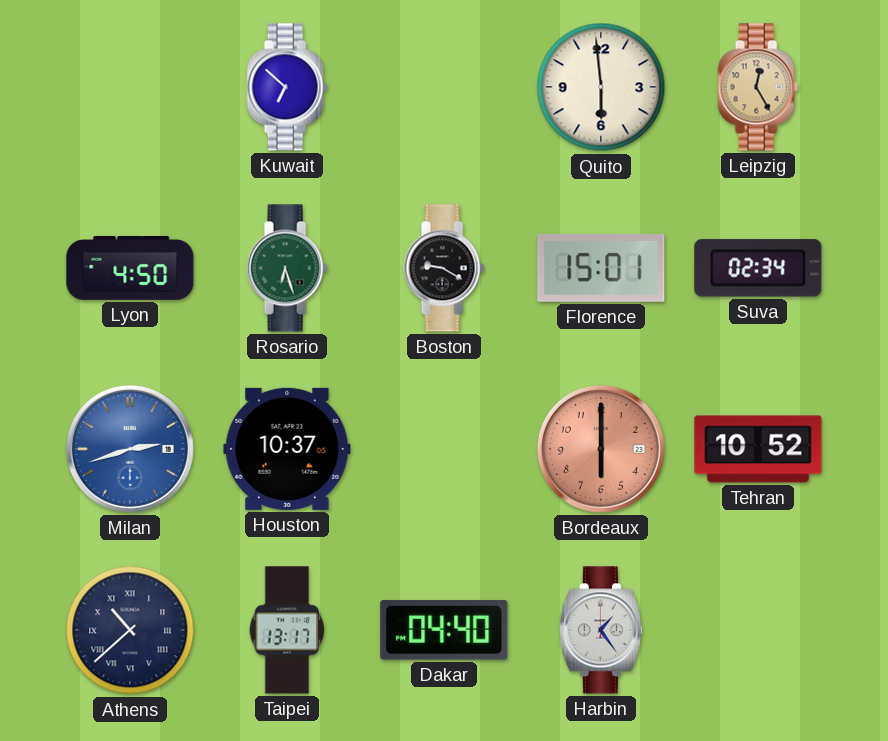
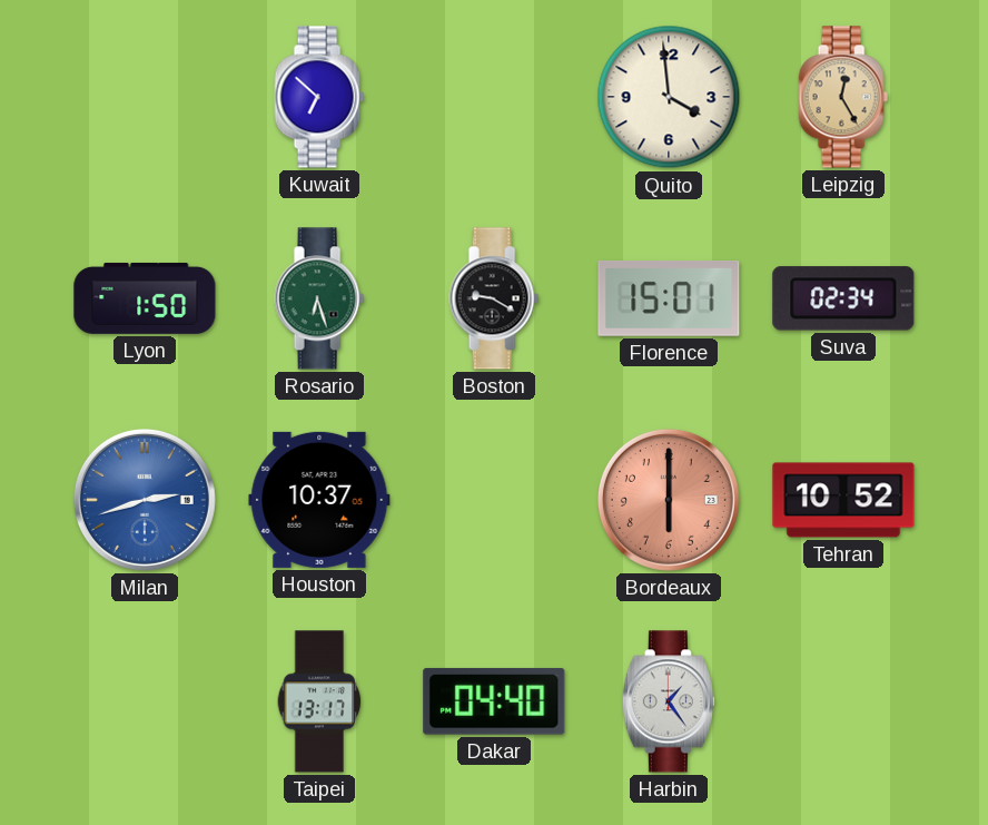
Quito: 5:59 -> 3:59
Lyon: 4:50 -> 1:50
Athens: 10:38 -> none
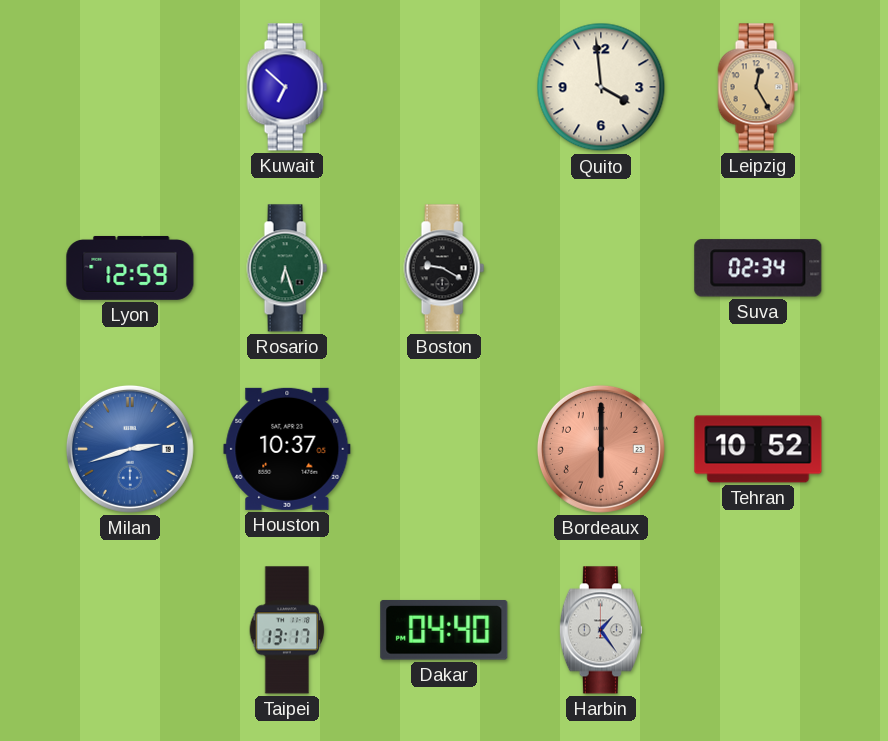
Lyon: 1:50 -> 12:59
Florence: 15:01 -> none
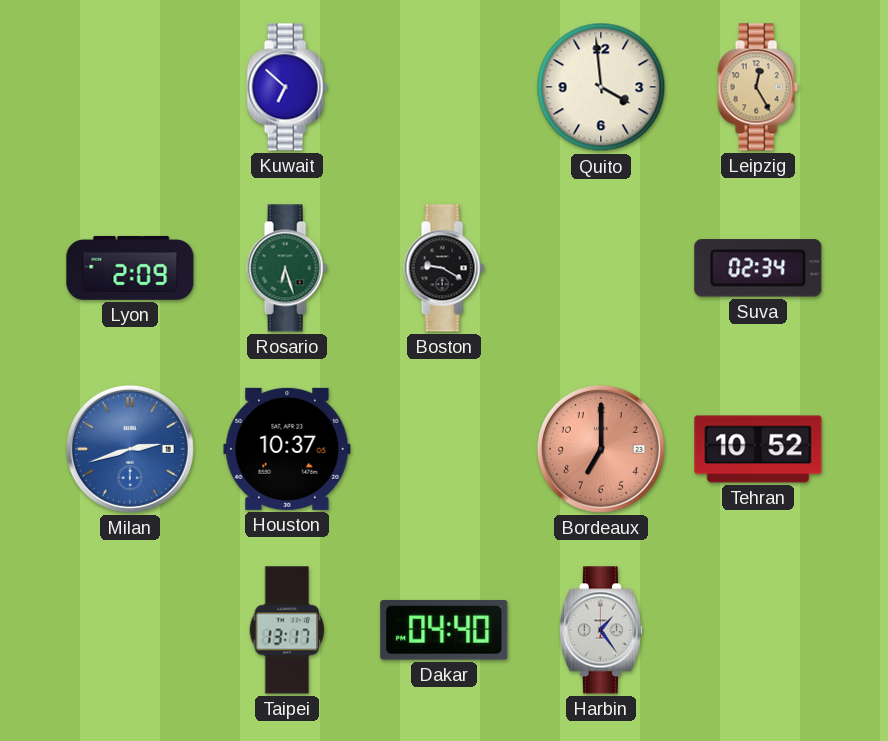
Lyon: 12:59 -> 2:09
Bordeaux: 6:00 -> 7:00
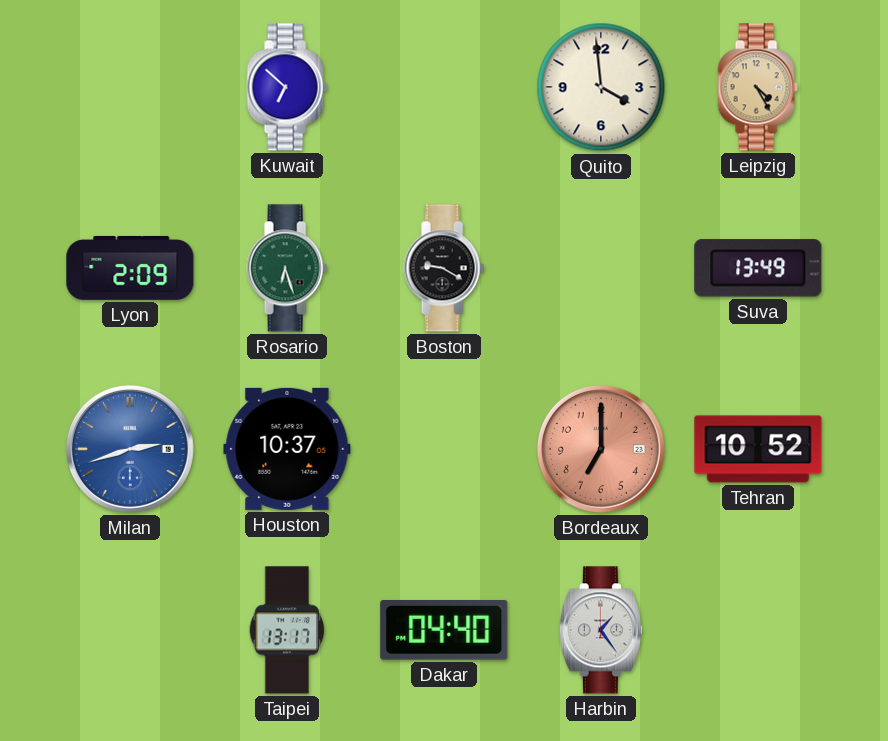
Leipzig: 12:25 -> 4:25
Suva: 02:34 -> 13:49
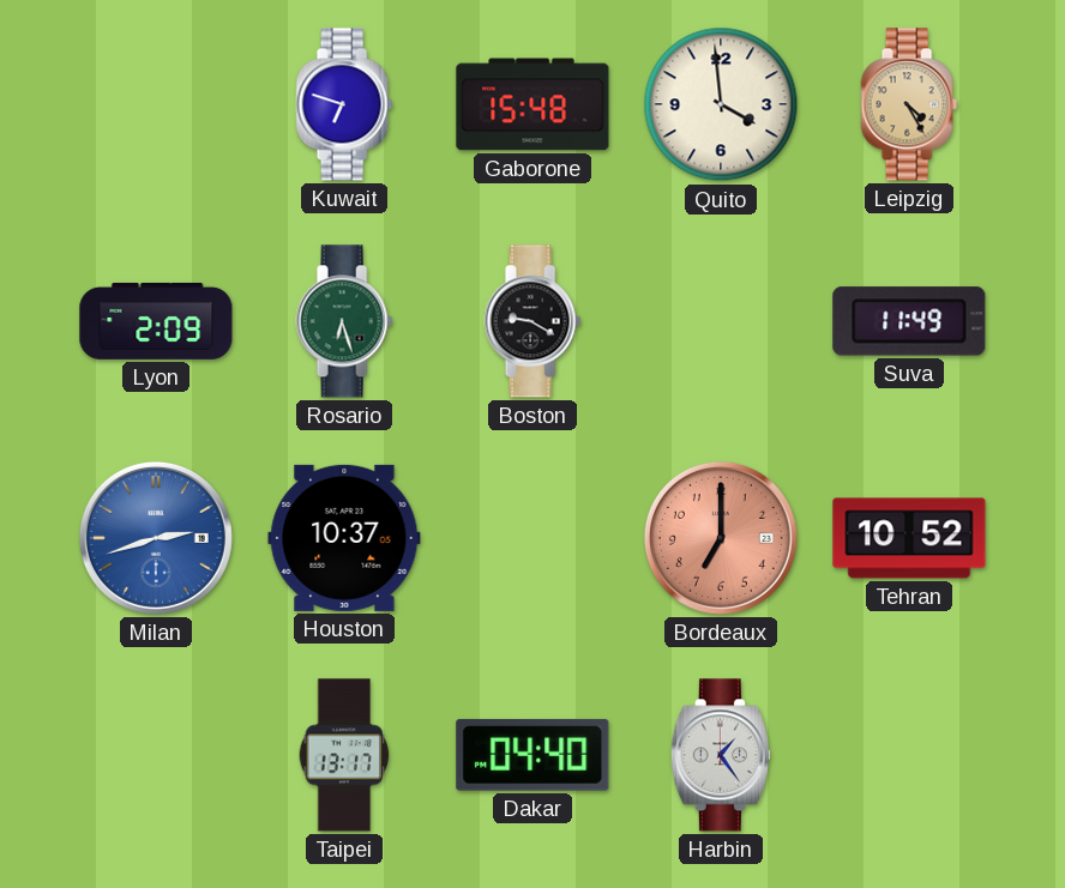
Kuwait: 6:52 -> 6:48
Gaborone: none -> 15:48
Suva: 13:49 -> 11:49
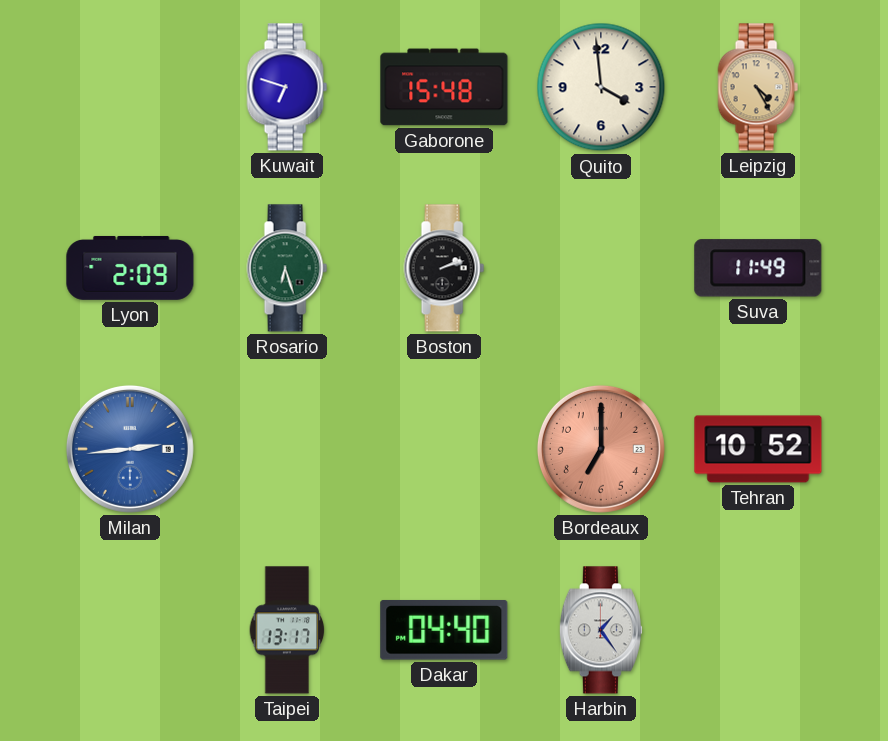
Boston: 9:20 -> 2:12
Milan: 2:42 -> 2:44
Houston: 10:37 -> none
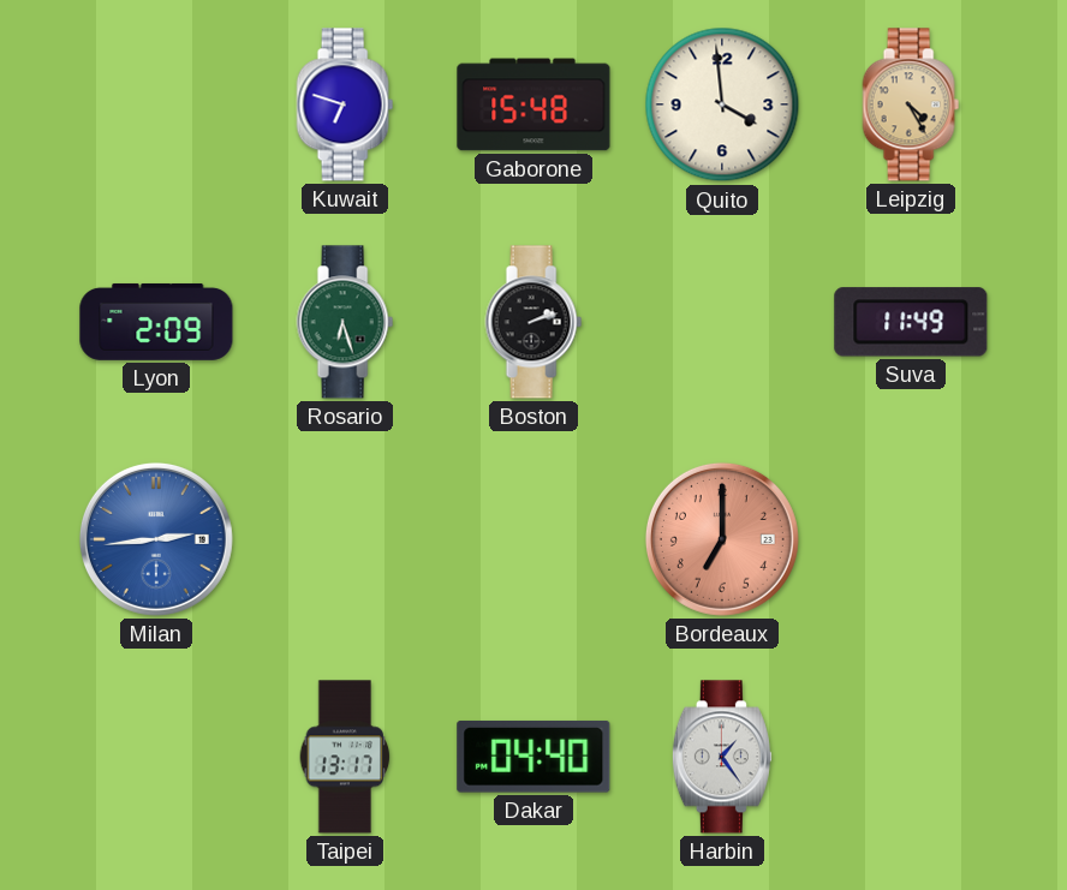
Tehran: 10:52 -> none
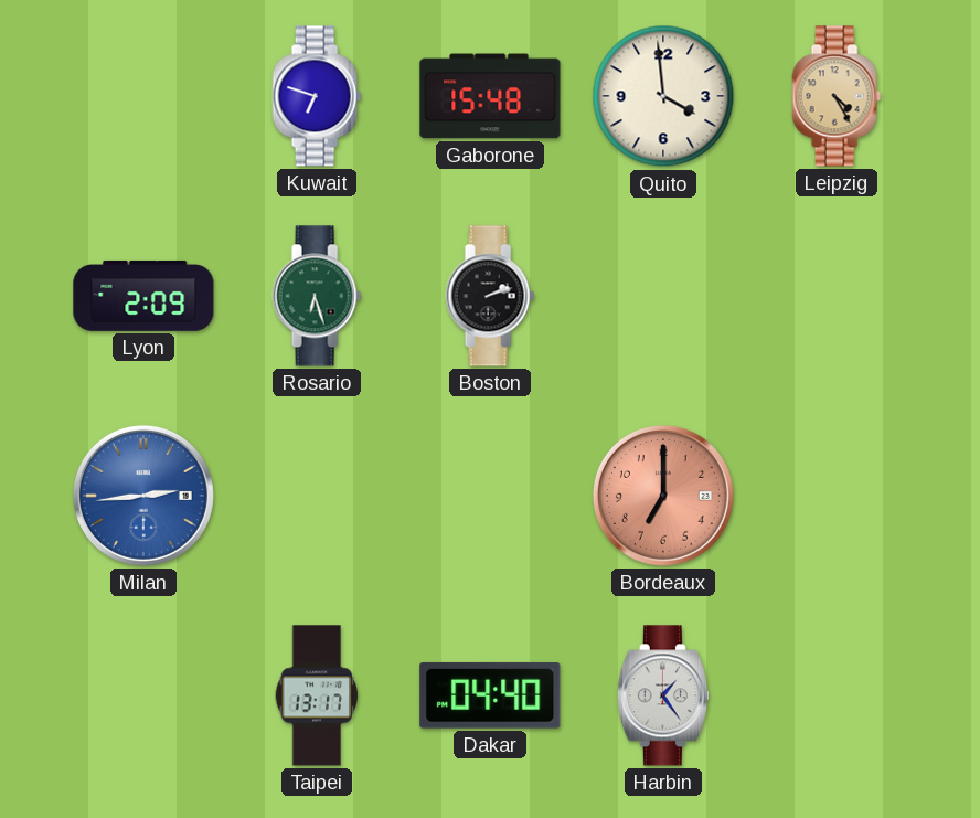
Suva: 11:49 -> none
